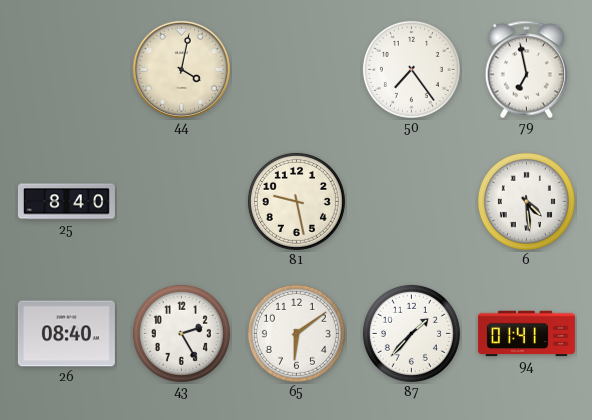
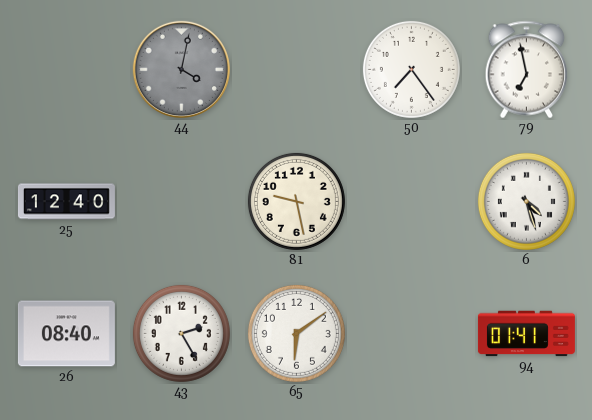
44 dial: cream -> grey
25: 8:40 -> 12:40
6: 4:29 -> 4:27
87: 1:37 -> none
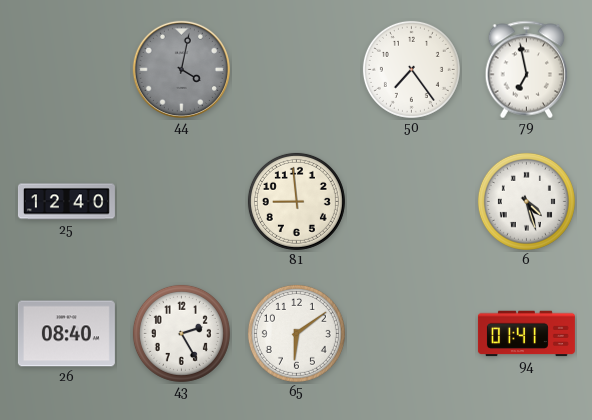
81: 9:28 -> 8:59
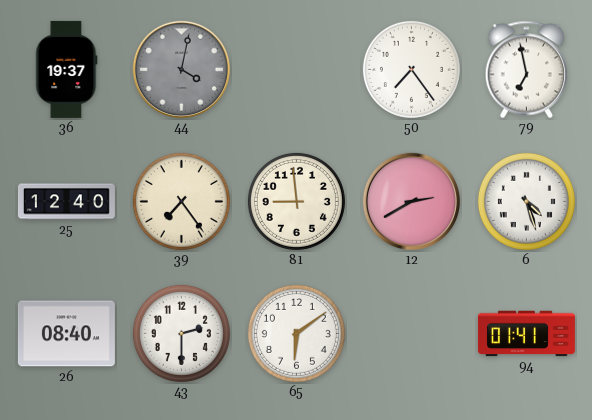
36: none -> 19:37
39: none -> 7:24
12: none -> 2:40
43: 2:25 -> 2:30
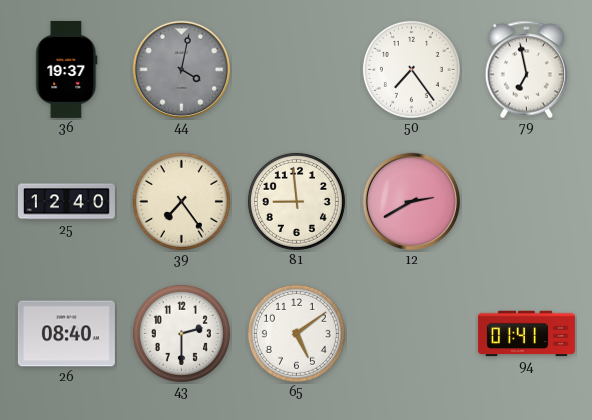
6: 4:27 -> none
65: 6:09 -> 5:09
